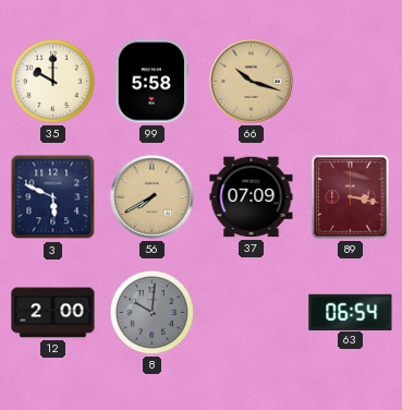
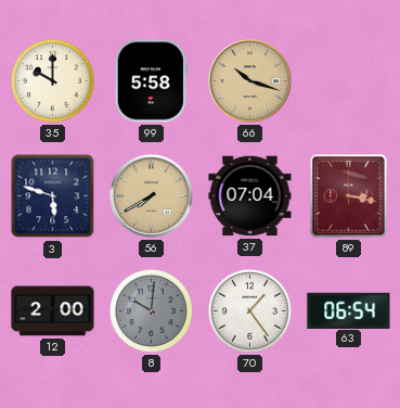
3: 5:49 -> 5:48
37: 07:09 -> 07:04
70: none -> 1:24
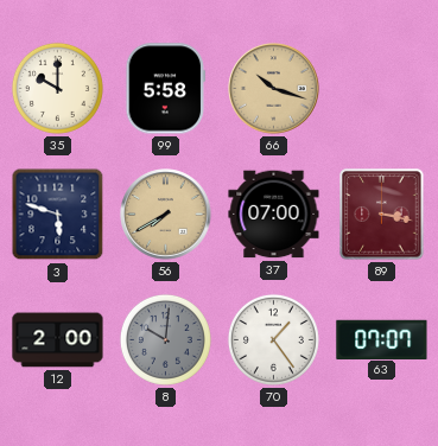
37: 07:04 -> 07:00
63: 06:54 -> 07:07
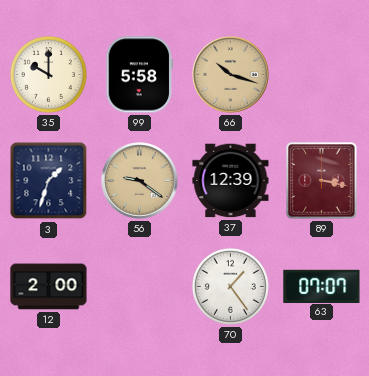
3: 5:48 -> 1:33
56: 7:40 -> 9:21
37: 07:00 -> 12:39
8: 10:01 -> none
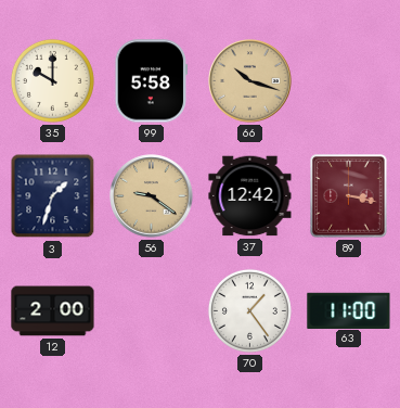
37: 12:39 -> 12:42
63: 07:07 -> 11:00
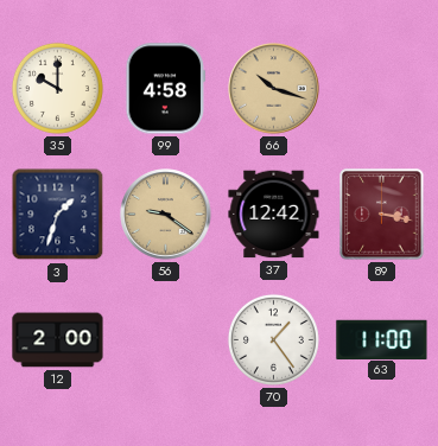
99: 5:58 -> 4:58
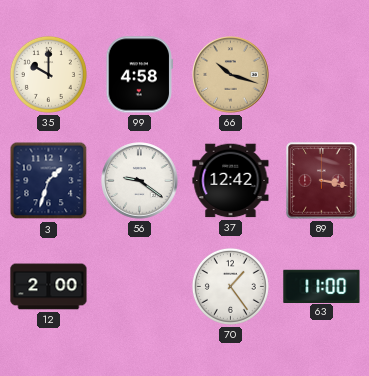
56 dial: champagne -> white
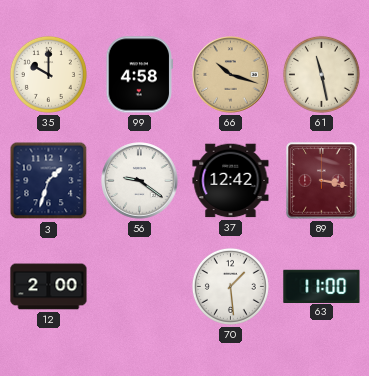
61: none -> 11:28
70: 1:24 -> 1:29
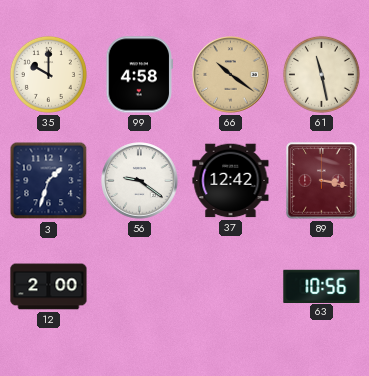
66: 10:18 -> 10:21
70: 1:29 -> none
63: 11:00 -> 10:56
